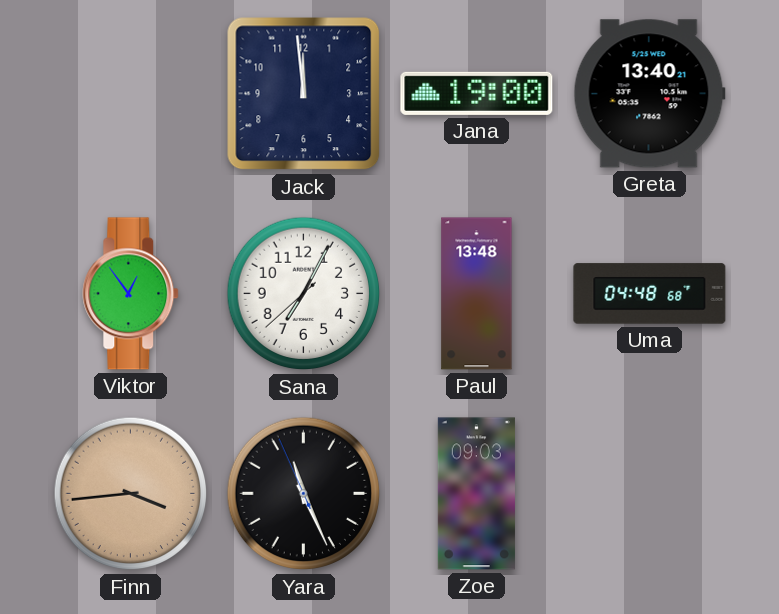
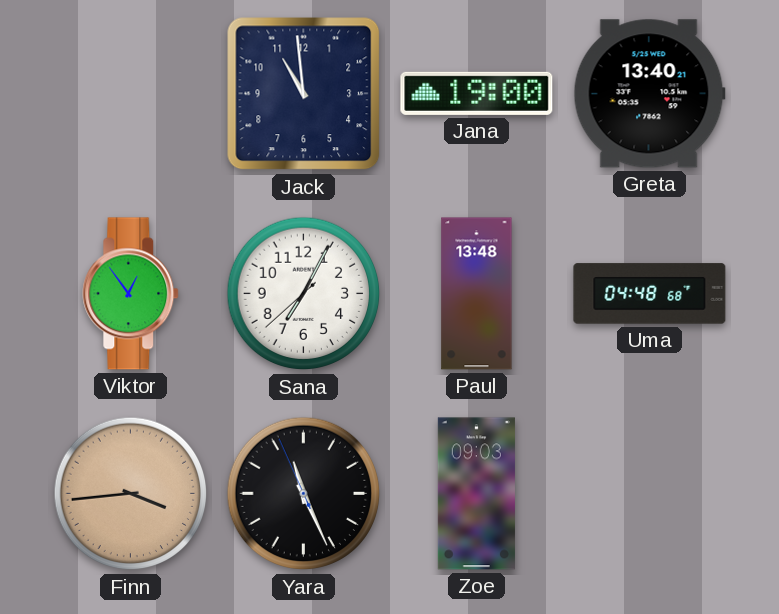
Jack: 11:59 -> 10:59
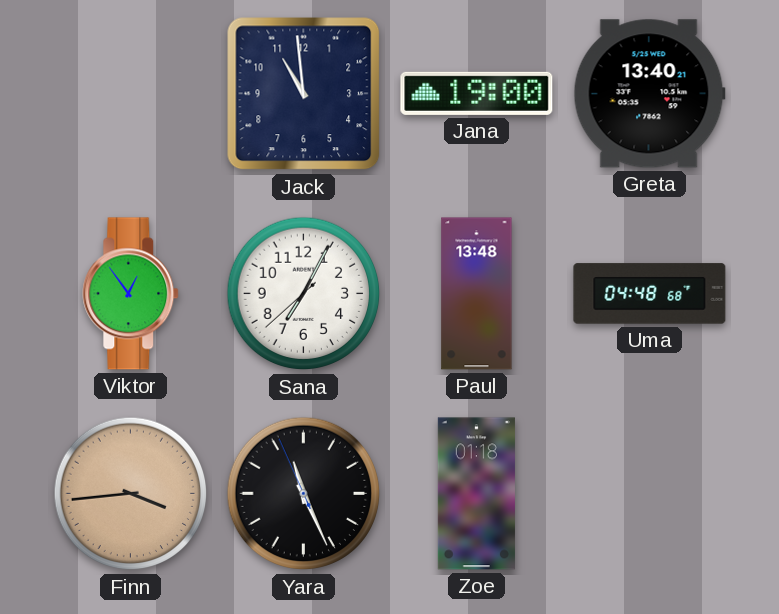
Zoe: 09:03 -> 01:18
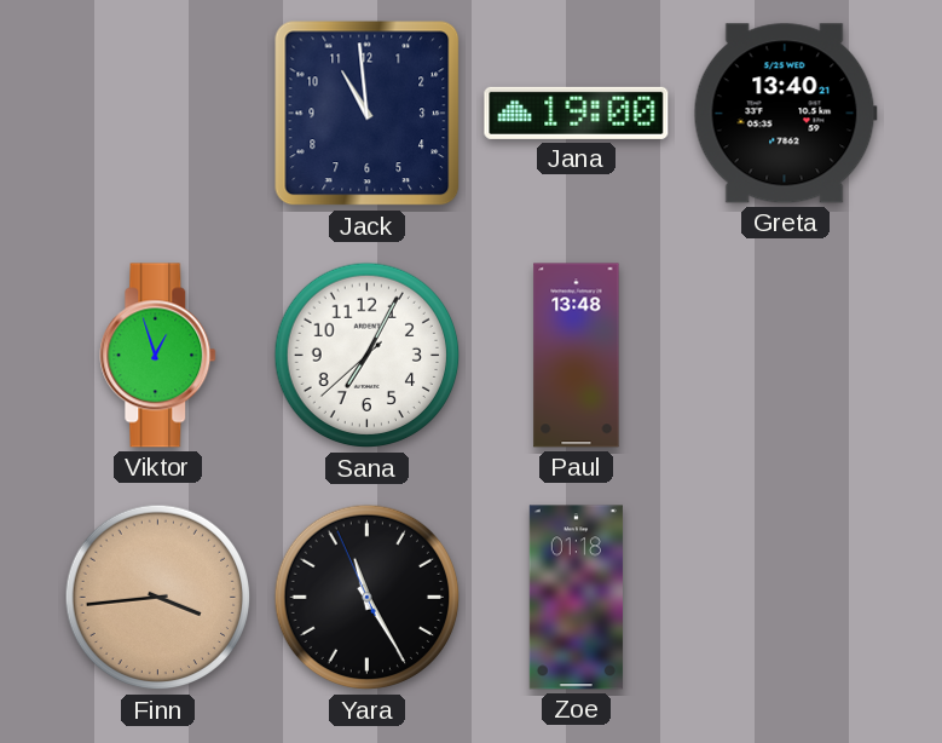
Viktor: 12:54 -> 12:57
Uma: 04:48 -> none
Yara: 11:25 -> 11:24
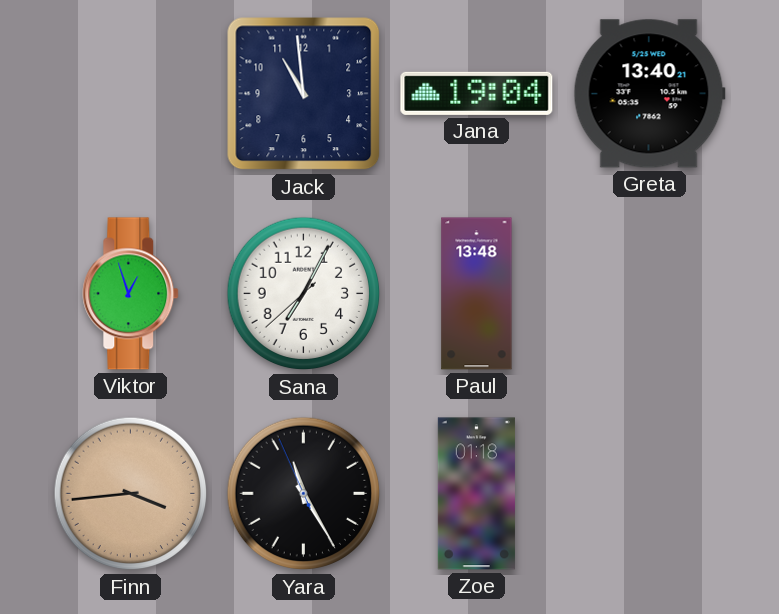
Jana: 19:00 -> 19:04
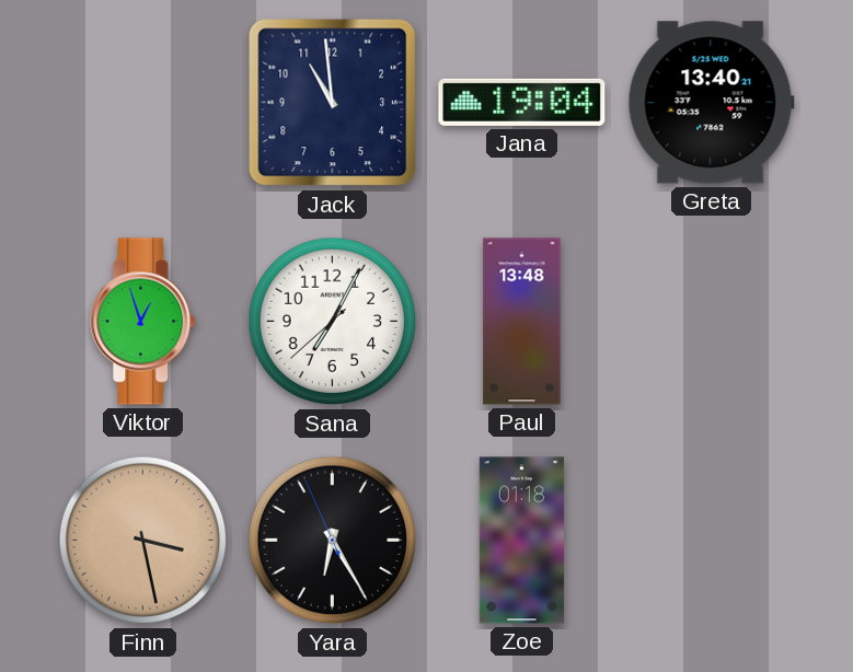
Finn: 3:44 -> 3:28
Yara: 11:24 -> 6:24
